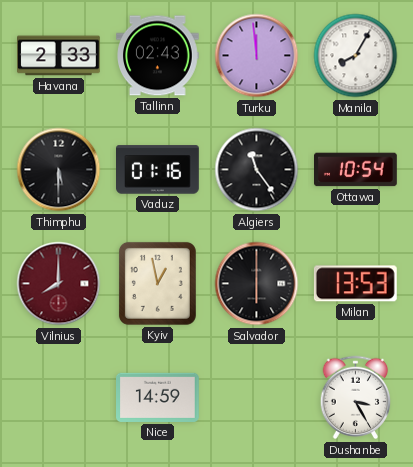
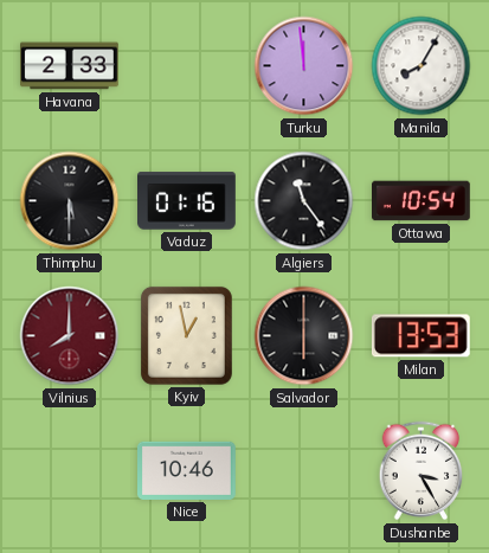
Tallinn: 02:43 -> none
Nice: 14:59 -> 10:46
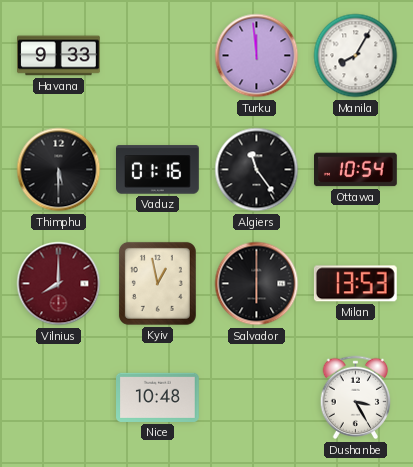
Havana: 2:33 -> 9:33
Nice: 10:46 -> 10:48
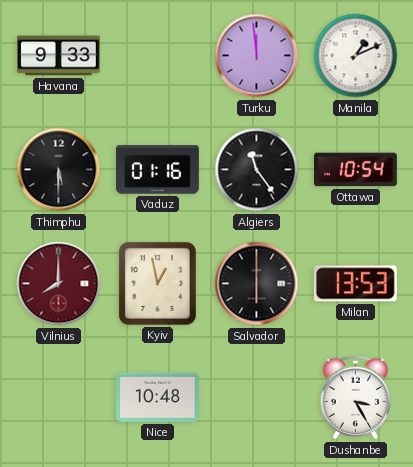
Manila: 8:05 -> 1:11
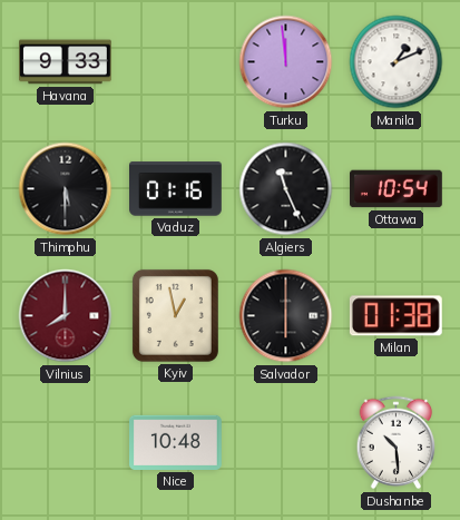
Algiers: 11:24 -> 11:26
Milan: 13:53 -> 01:38
Dushanbe: 3:25 -> 10:29
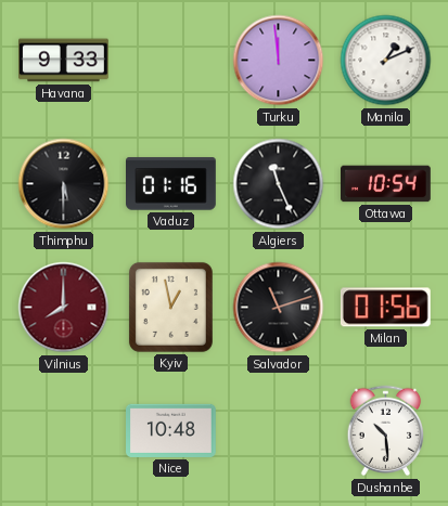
Salvador: 6:00 -> 11:12
Milan: 01:38 -> 01:56
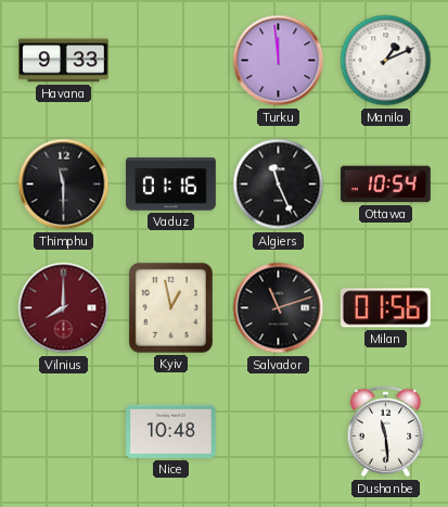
Thimphu: 5:30 -> 11:30
Dushanbe: 10:29 -> 11:29
